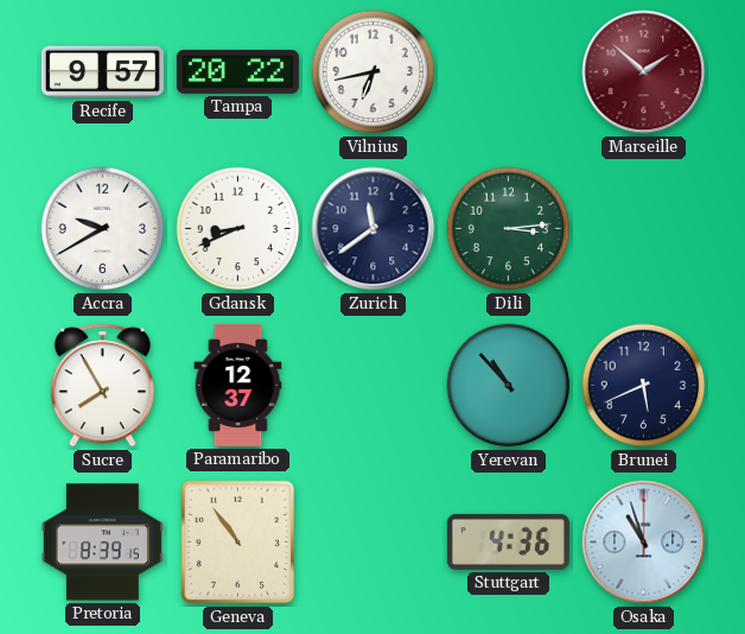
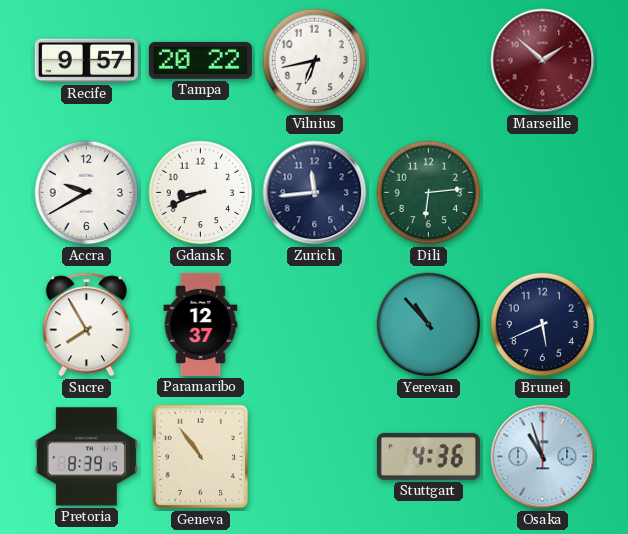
Zurich: 11:39 -> 11:44
Dili: 3:14 -> 6:14
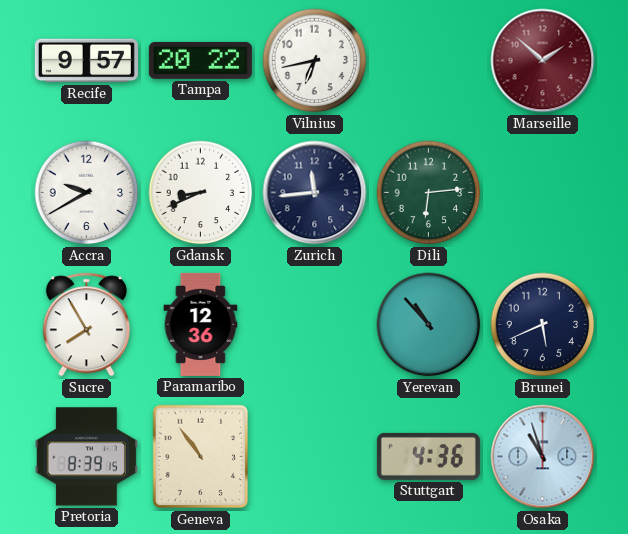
Paramaribo: 12:37 -> 12:36
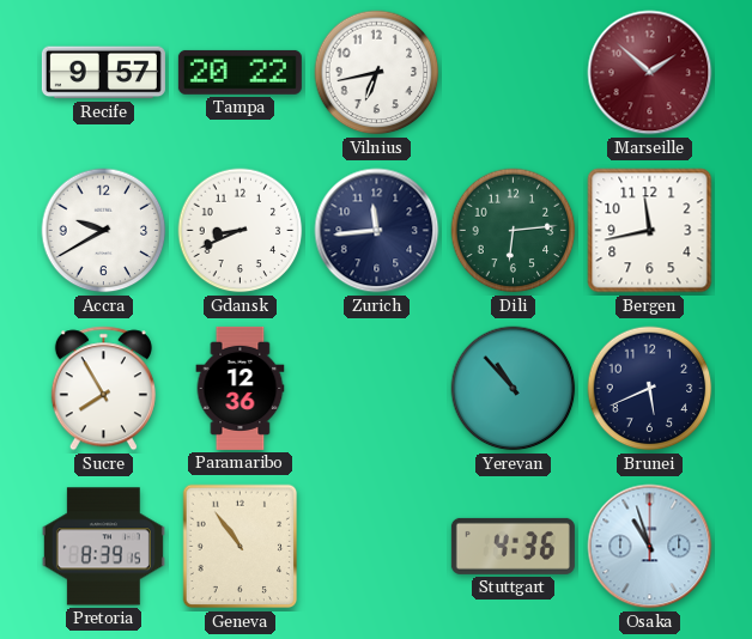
Bergen: none -> 11:43
